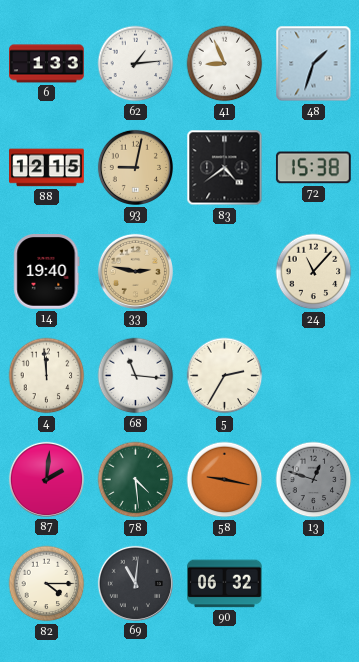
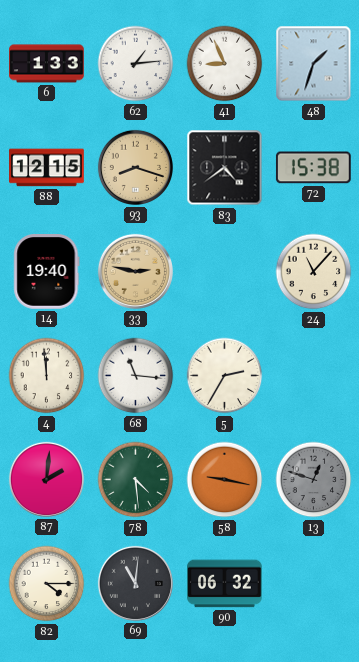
93: 9:02 -> 8:18
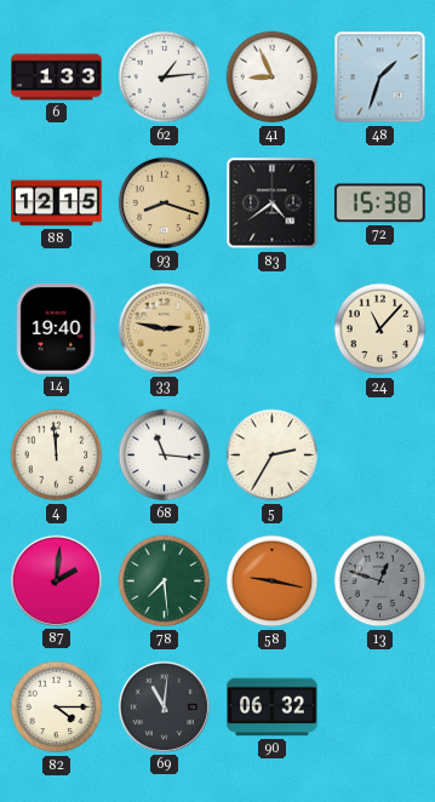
78: 4:29 -> 7:29
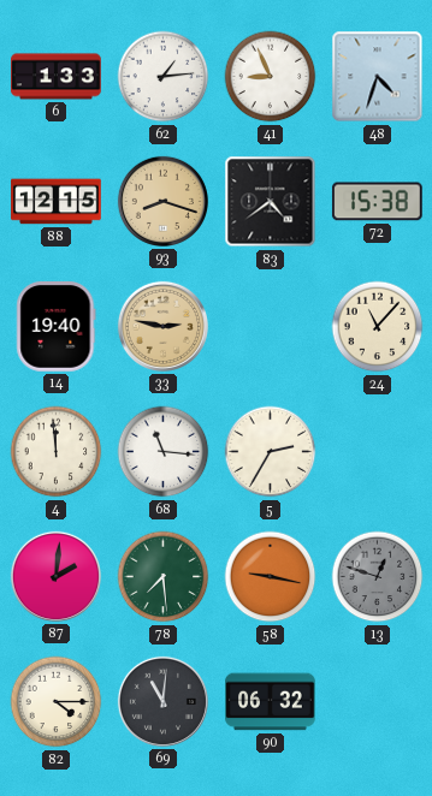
48: 1:33 -> 4:33
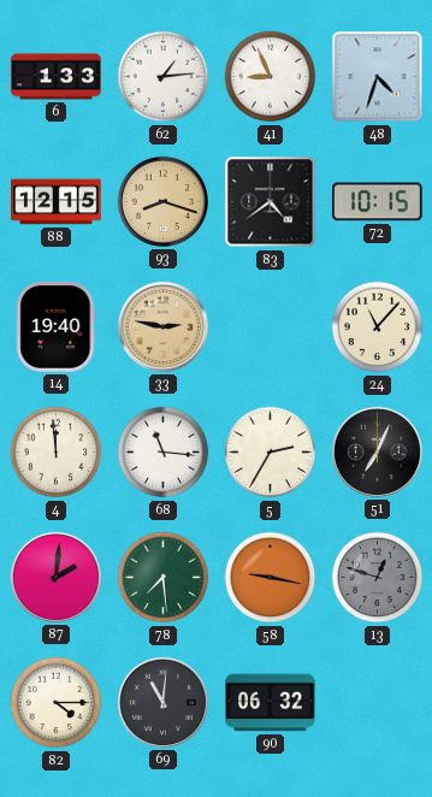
72: 15:38 -> 10:15
51: none -> 7:04
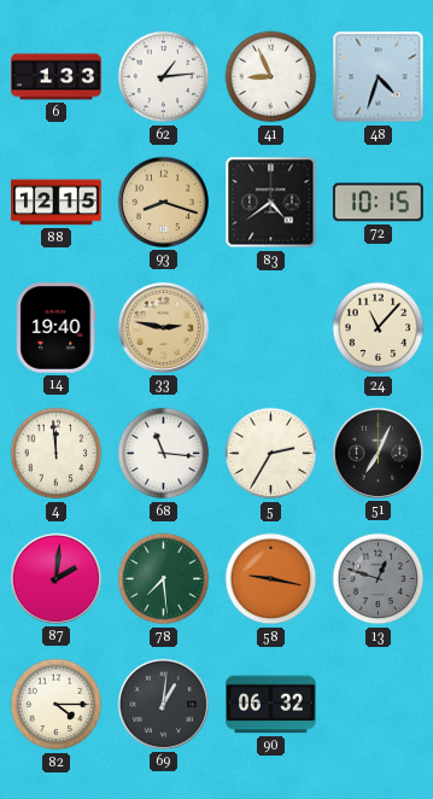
69: 11:01 -> 1:01
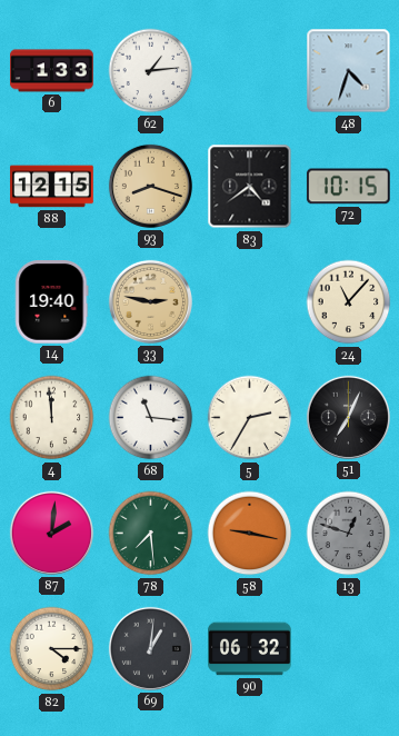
41: 8:56 -> none
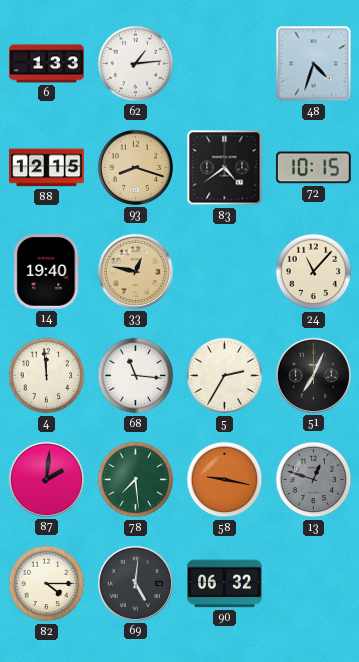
33: 2:47 -> 12:47
69: 1:01 -> 5:01
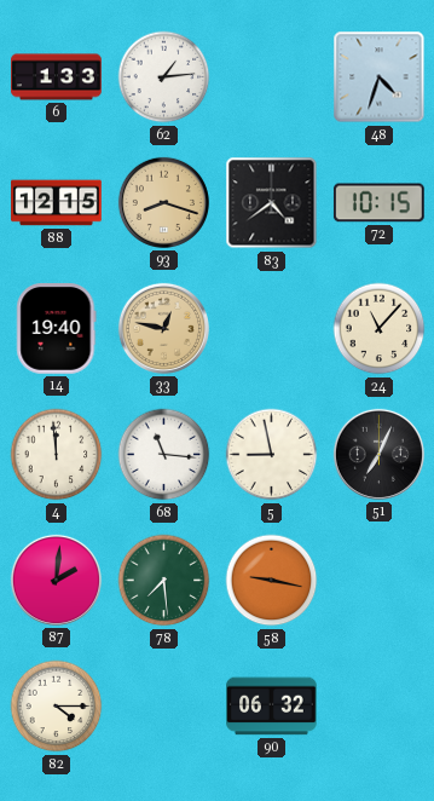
5: 2:35 -> 8:58
13: 12:48 -> none
69: 5:01 -> none
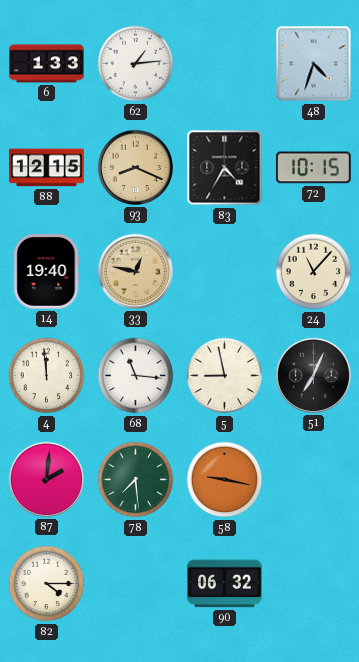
93: 8:18 -> 8:19
83: 4:39 -> 4:35
